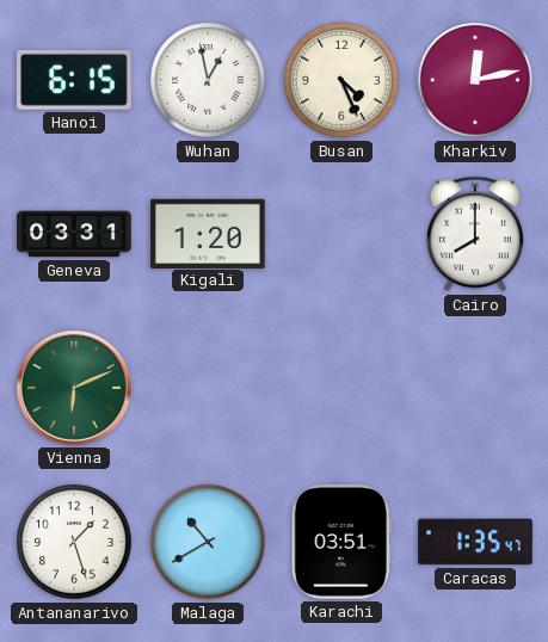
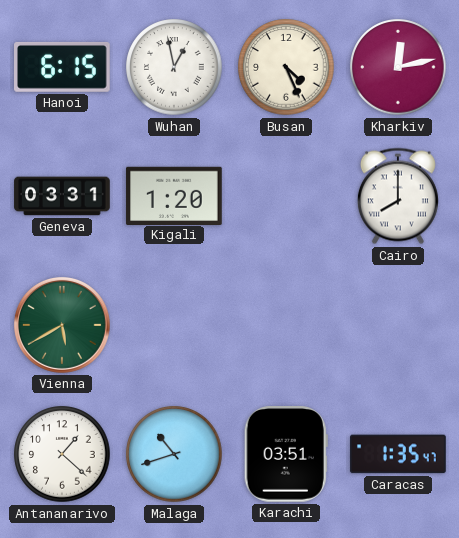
Vienna: 6:11 -> 5:40
Antananarivo: 1:27 -> 1:22
Malaga: 10:40 -> 10:42
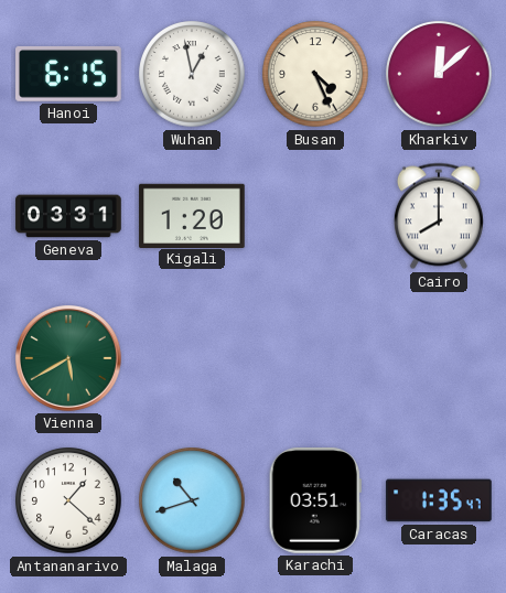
Kharkiv: 12:13 -> 12:08
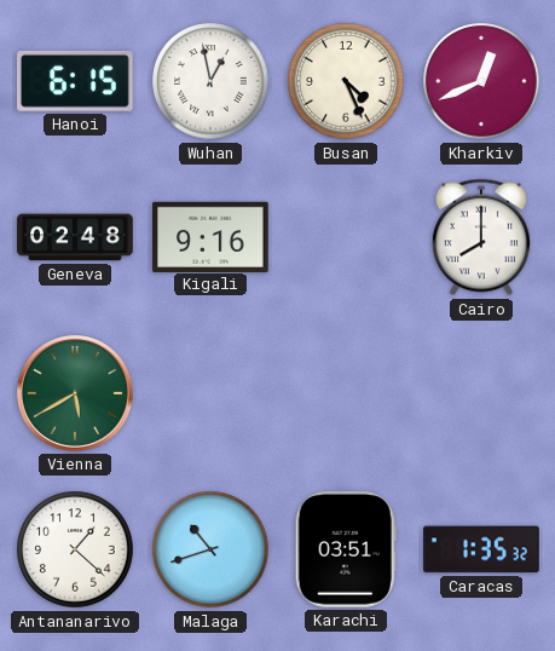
Kharkiv: 12:08 -> 12:41
Geneva: 03:31 -> 02:48
Kigali: 1:20 -> 9:16
Caracas: 1:35:47 -> 1:35:32
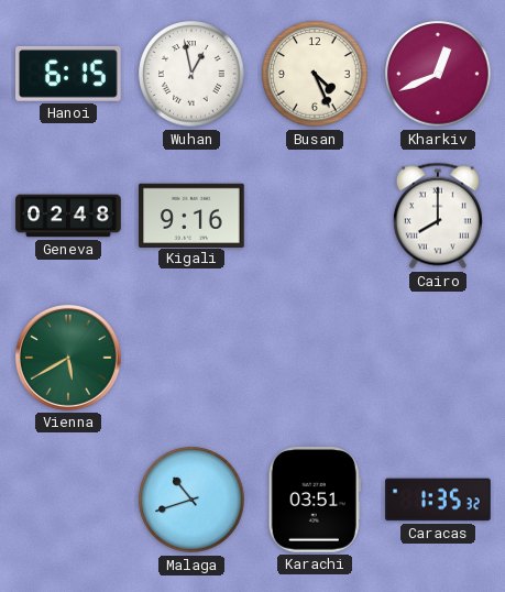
Antananarivo: 1:22 -> none
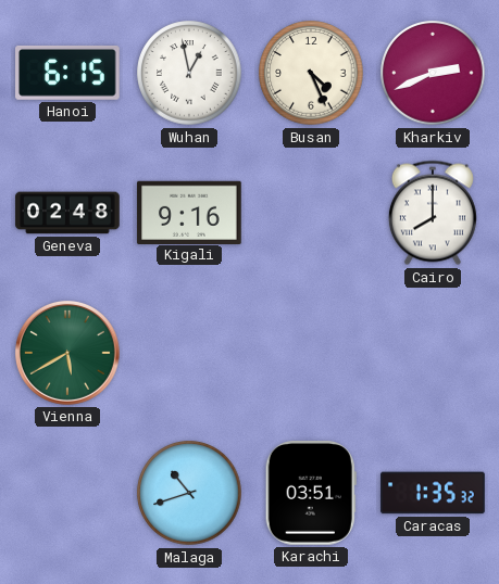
Kharkiv: 12:41 -> 2:41
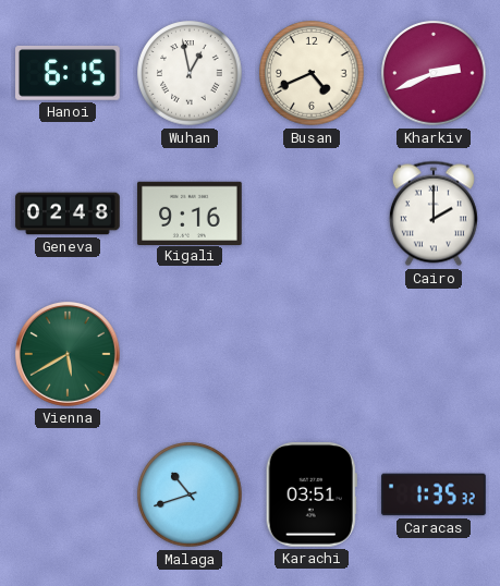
Busan: 4:26 -> 4:41
Cairo: 8:00 -> 2:00
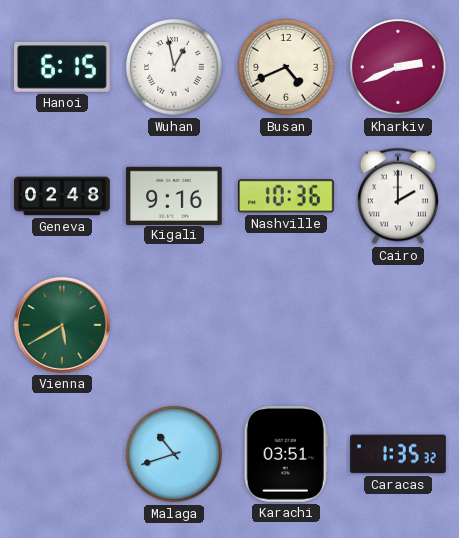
Nashville: none -> 10:36
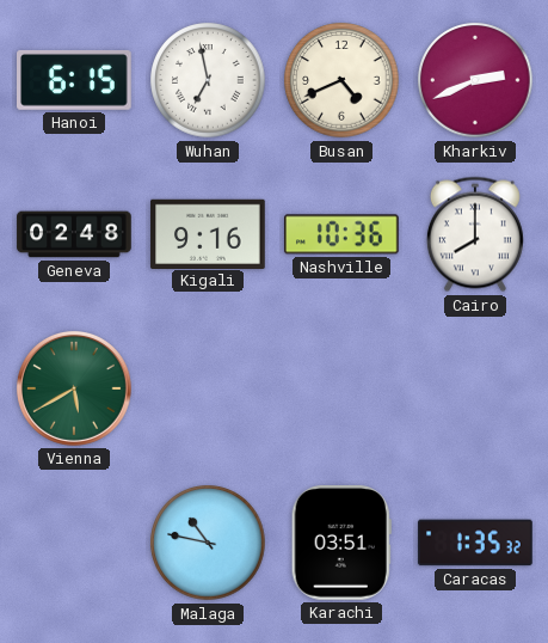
Wuhan: 12:58 -> 6:58
Cairo: 2:00 -> 8:00
Malaga: 10:42 -> 10:47
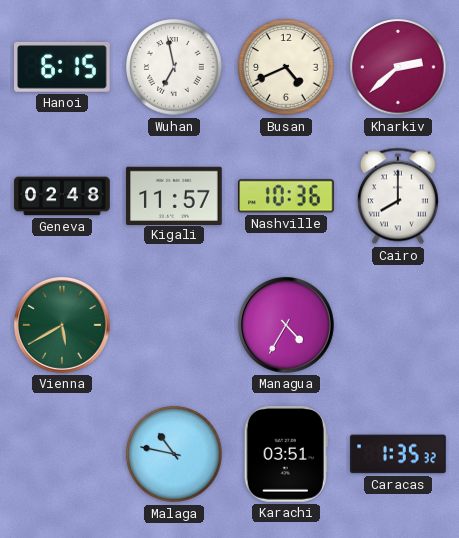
Kharkiv: 2:41 -> 2:38
Kigali: 9:16 -> 11:57
Managua: none -> 4:35
